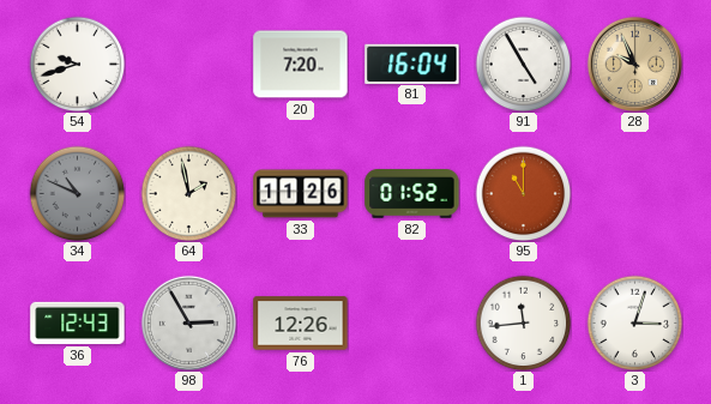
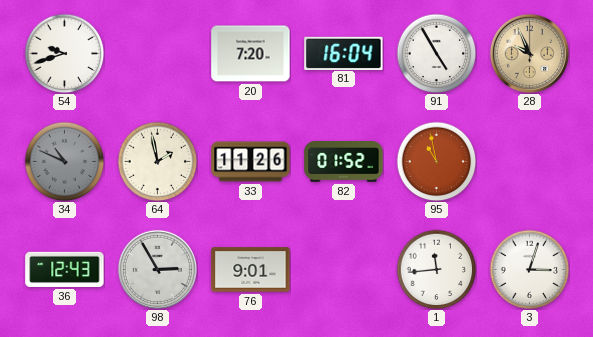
95: 11:00 -> 10:58
76: 12:26 -> 9:01
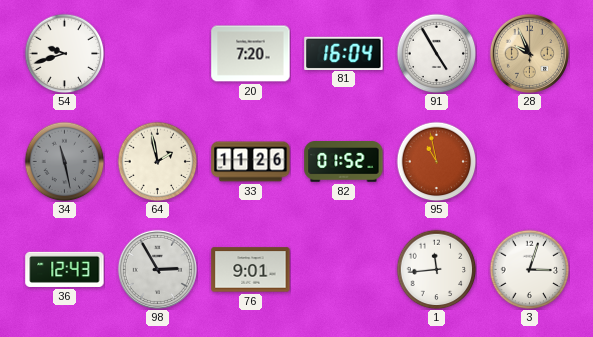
34: 10:49 -> 11:28
